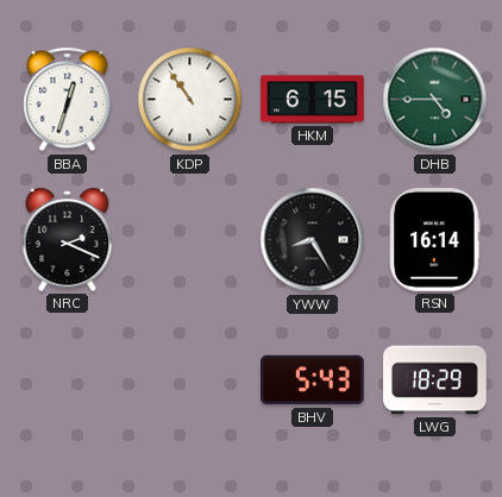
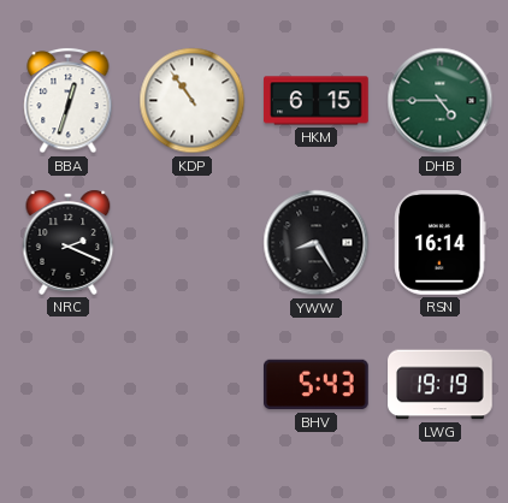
LWG: 18:29 -> 19:19
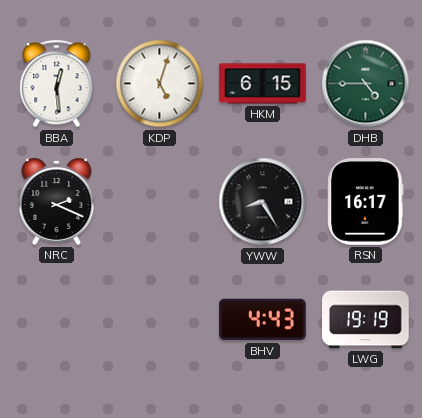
BBA: 12:33 -> 12:29
KDP: 10:54 -> 5:03
RSN: 16:14 -> 16:17
BHV: 5:43 -> 4:43
